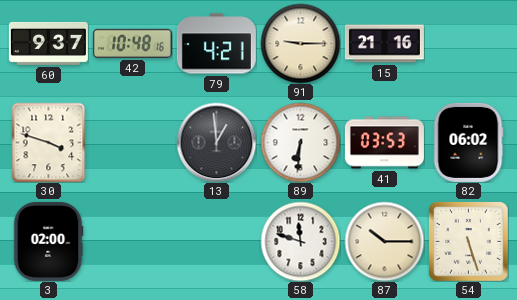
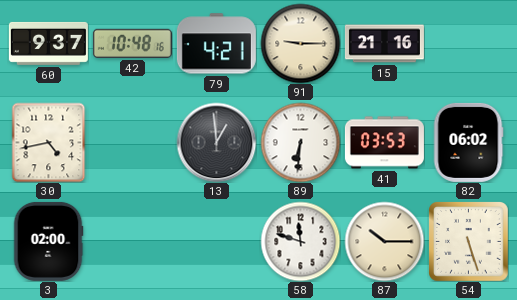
30: 3:48 -> 4:43
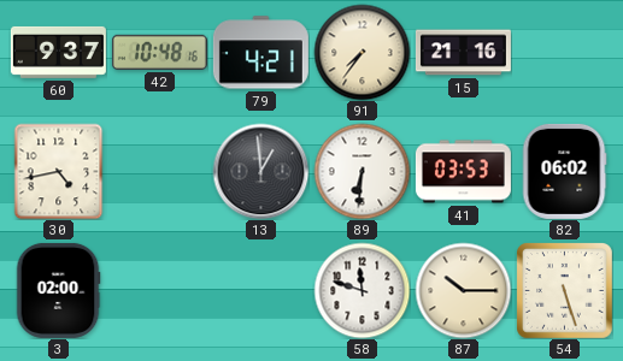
91: 9:15 -> 7:36
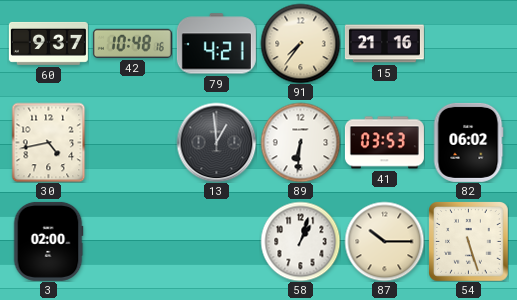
58: 11:48 -> 1:03
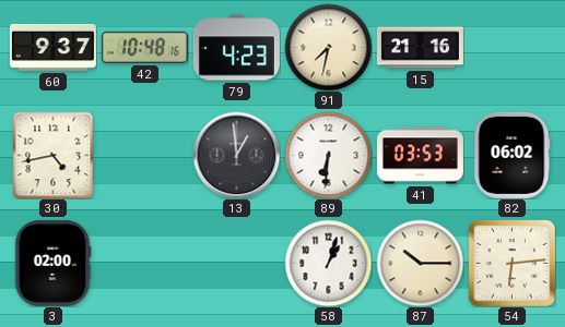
79: 4:21 -> 4:23
91: 7:36 -> 7:32
54: 5:27 -> 6:14
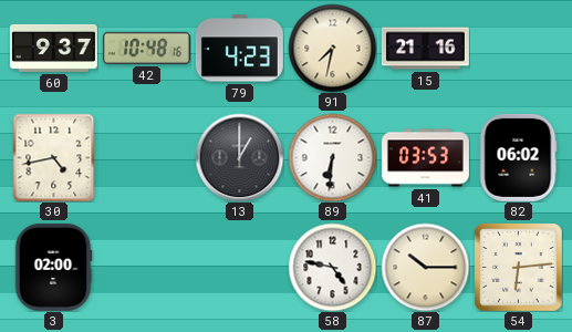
13: 12:59 -> 1:00
58: 1:03 -> 4:47
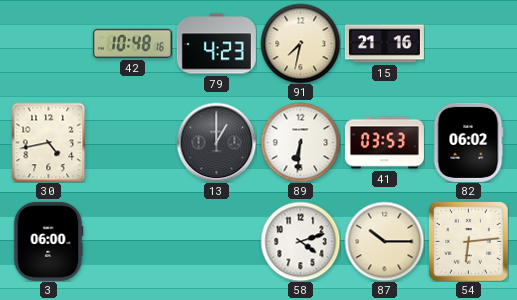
60: 9:37 -> none
3: 02:00 -> 06:00
58: 4:47 -> 4:12
